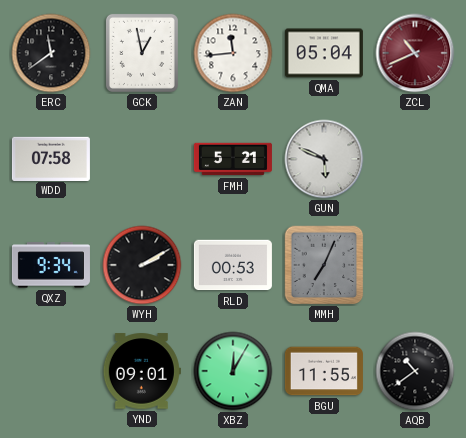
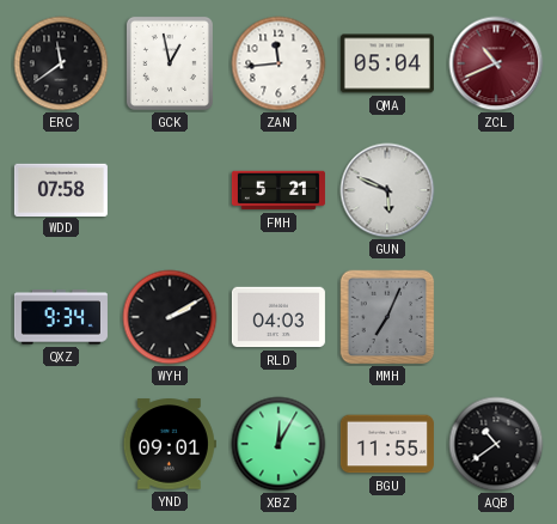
RLD: 00:53 -> 04:03
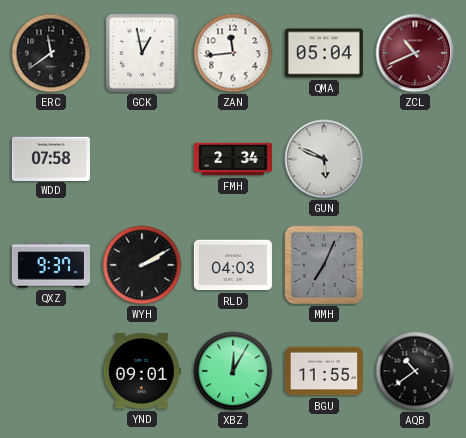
FMH: 5:21 -> 2:34
QXZ: 9:34 -> 9:37
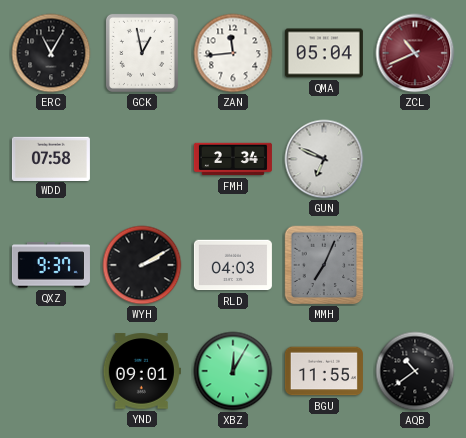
ERC: 11:39 -> 11:05
GUN: 5:49 -> 6:49
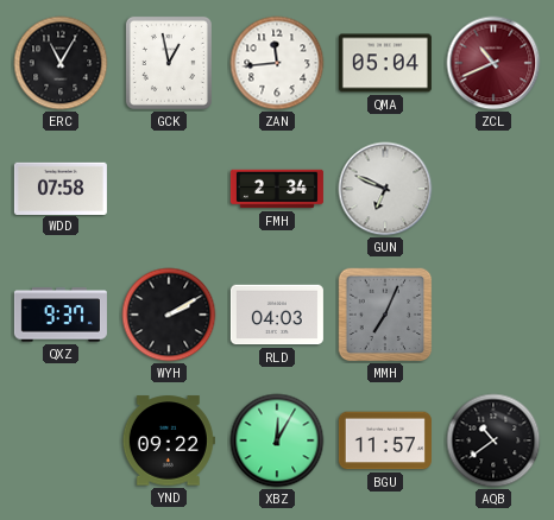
YND: 09:01 -> 09:22
BGU: 11:55 -> 11:57
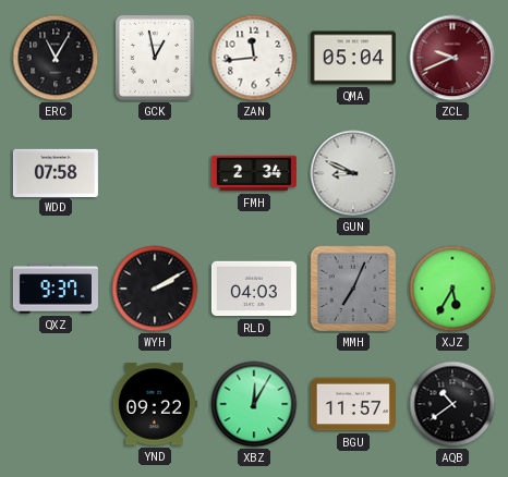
ZCL: 10:41 -> 9:41
GUN: 6:49 -> 8:49
XJZ: none -> 5:35
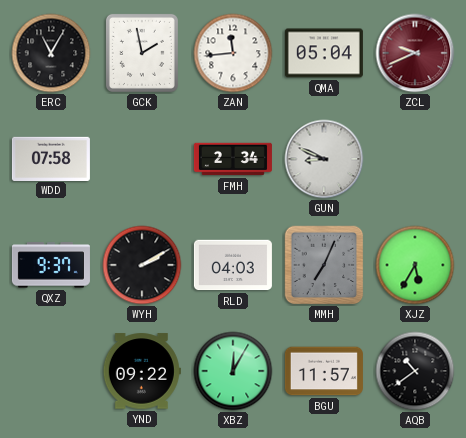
GCK: 12:58 -> 1:58
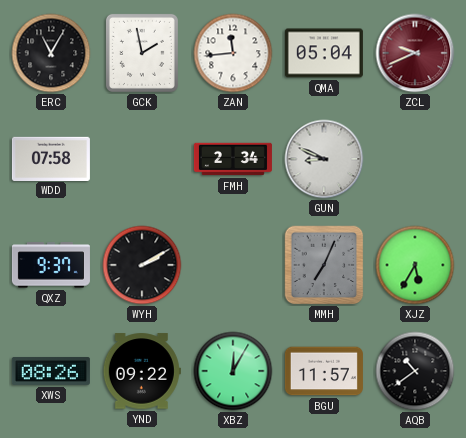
RLD: 04:03 -> none
XWS: none -> 08:26
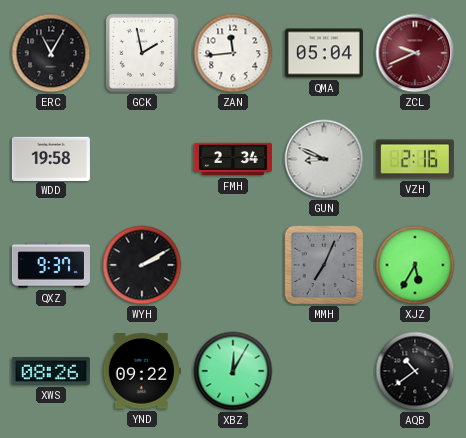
WDD: 07:58 -> 19:58
VZH: none -> 2:16
BGU: 11:57 -> none
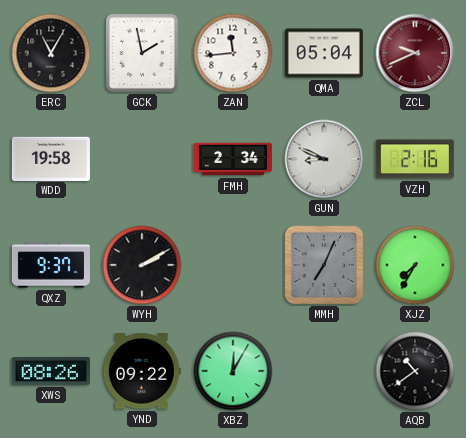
XJZ: 5:35 -> 7:35
